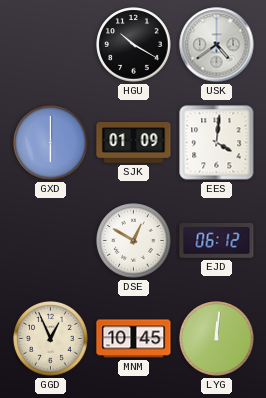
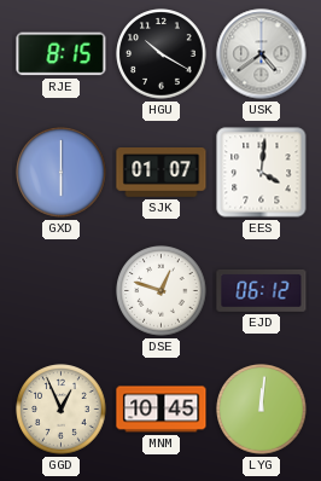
RJE: none -> 8:15
SJK: 01:09 -> 01:07
DSE: 12:50 -> 12:48
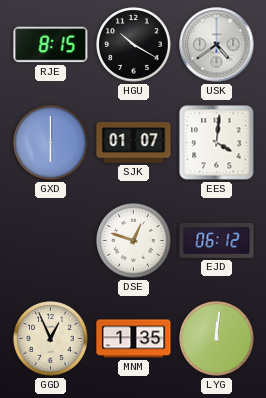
MNM: 10:45 -> 1:35
